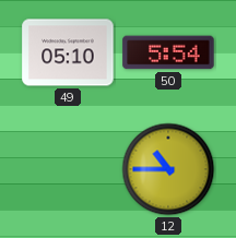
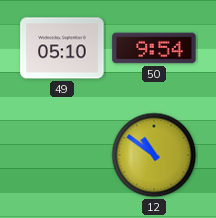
50: 5:54 -> 9:54
12: 10:45 -> 10:51
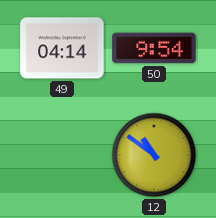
49: 05:10 -> 04:14
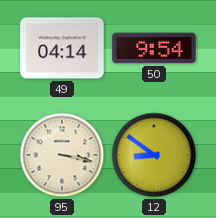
95: none -> 3:17
12: 10:51 -> 8:51
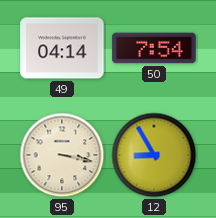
50: 9:54 -> 7:54
12: 8:51 -> 8:55
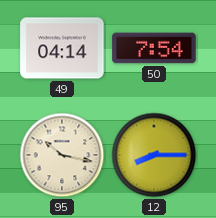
95: 3:17 -> 10:17
12: 8:55 -> 8:15
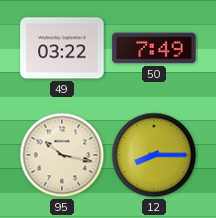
49: 04:14 -> 03:22
50: 7:54 -> 7:49
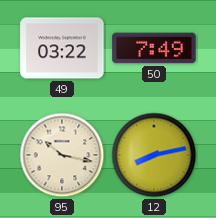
12: 8:15 -> 8:13
